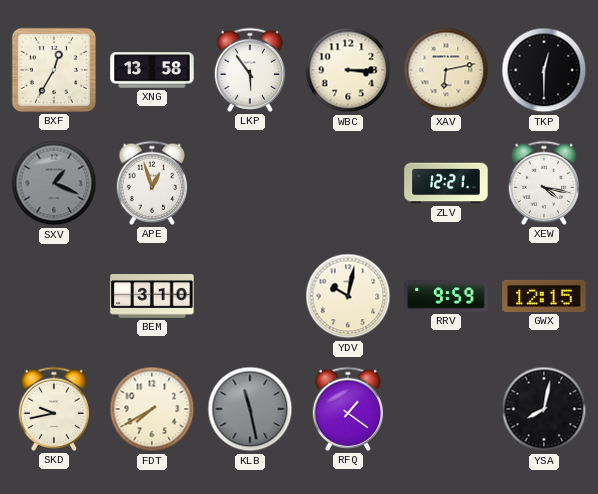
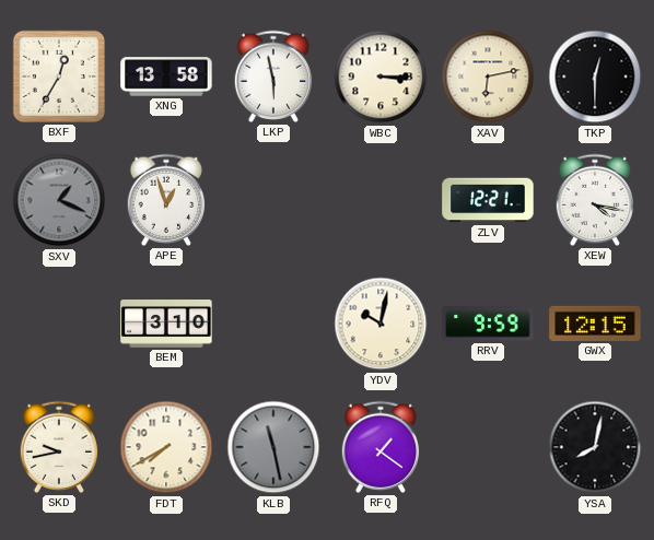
LKP: 5:54 -> 5:58
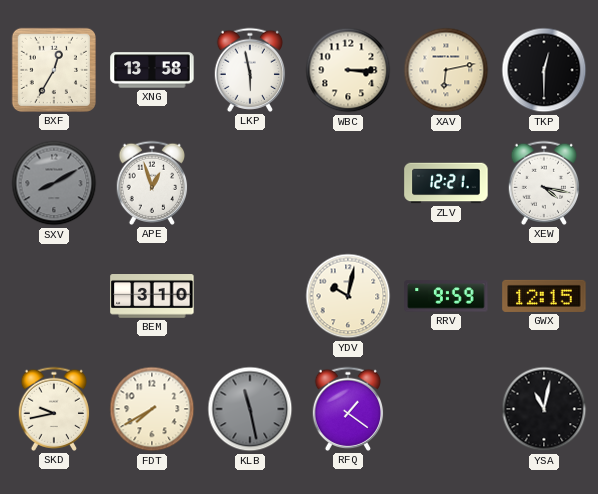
SXV: 1:19 -> 8:10
YSA: 8:02 -> 11:02
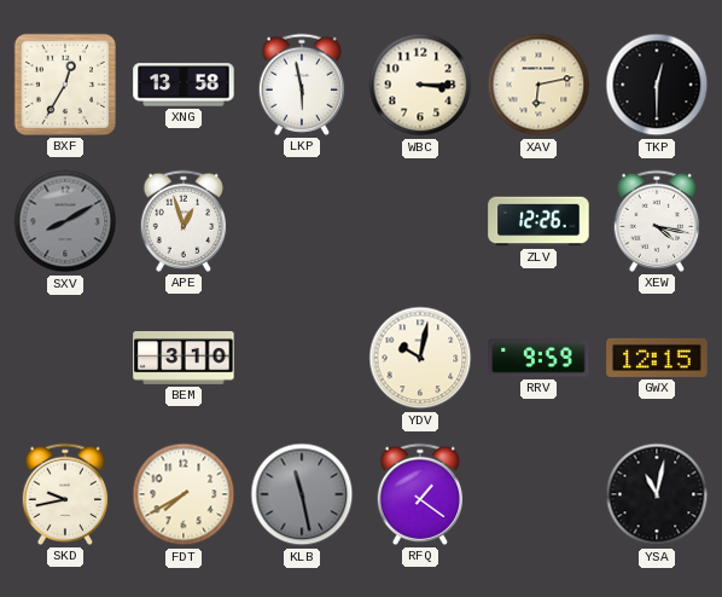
ZLV: 12:21 -> 12:26
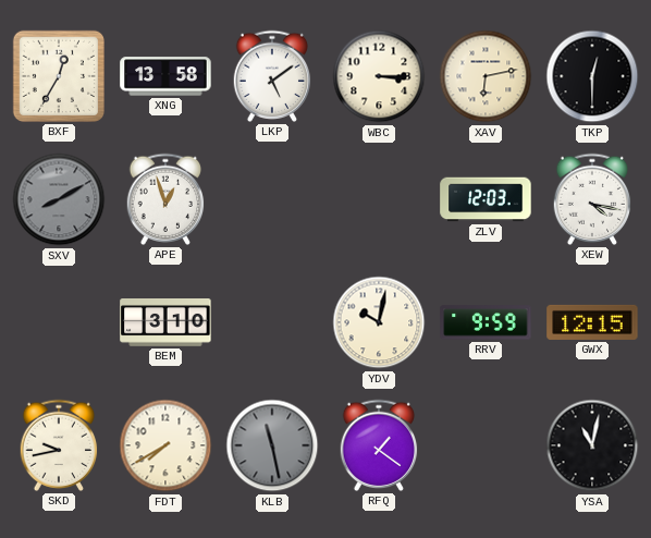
LKP: 5:58 -> 5:09
ZLV: 12:26 -> 12:03
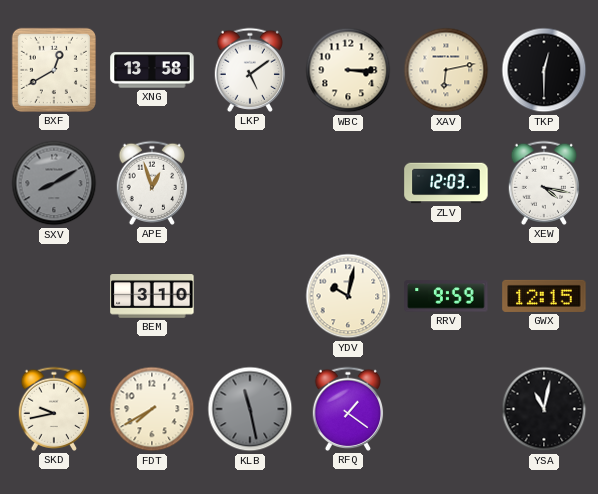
BXF: 12:35 -> 12:40
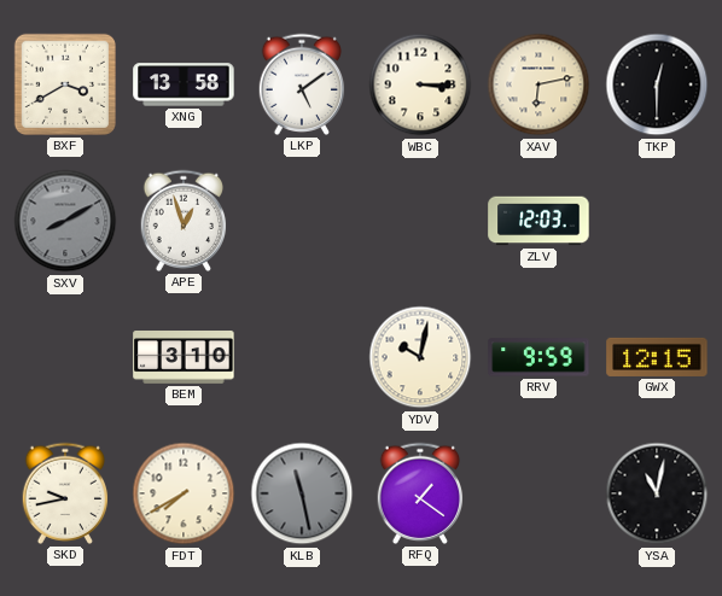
BXF: 12:40 -> 3:40
XEW: 4:17 -> none
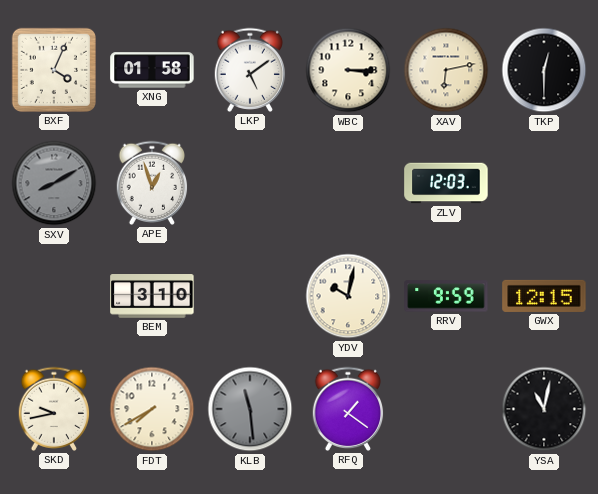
BXF: 3:40 -> 4:04
XNG: 13:58 -> 01:58
KLB: 11:28 -> 11:29
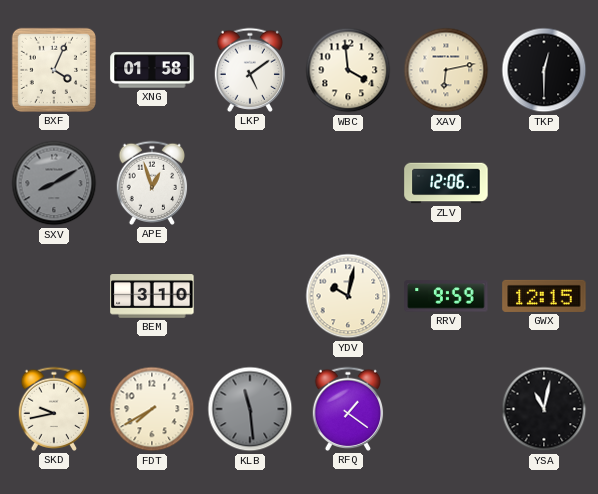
WBC: 3:15 -> 3:59
ZLV: 12:03 -> 12:06
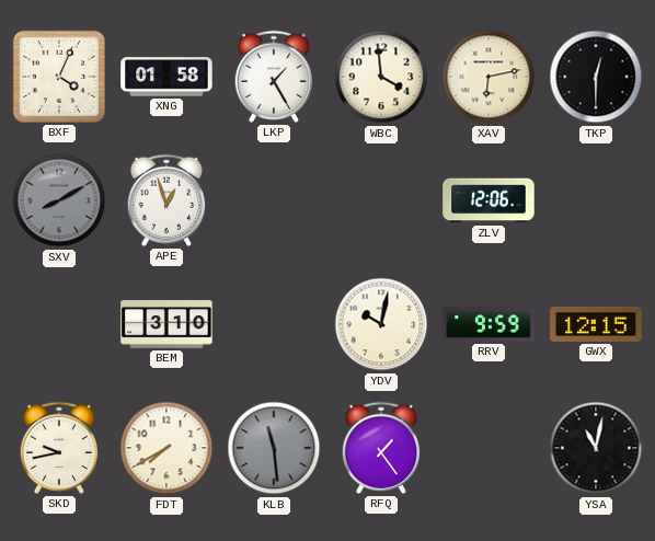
LKP: 5:09 -> 1:25
RFQ: 1:21 -> 1:24
